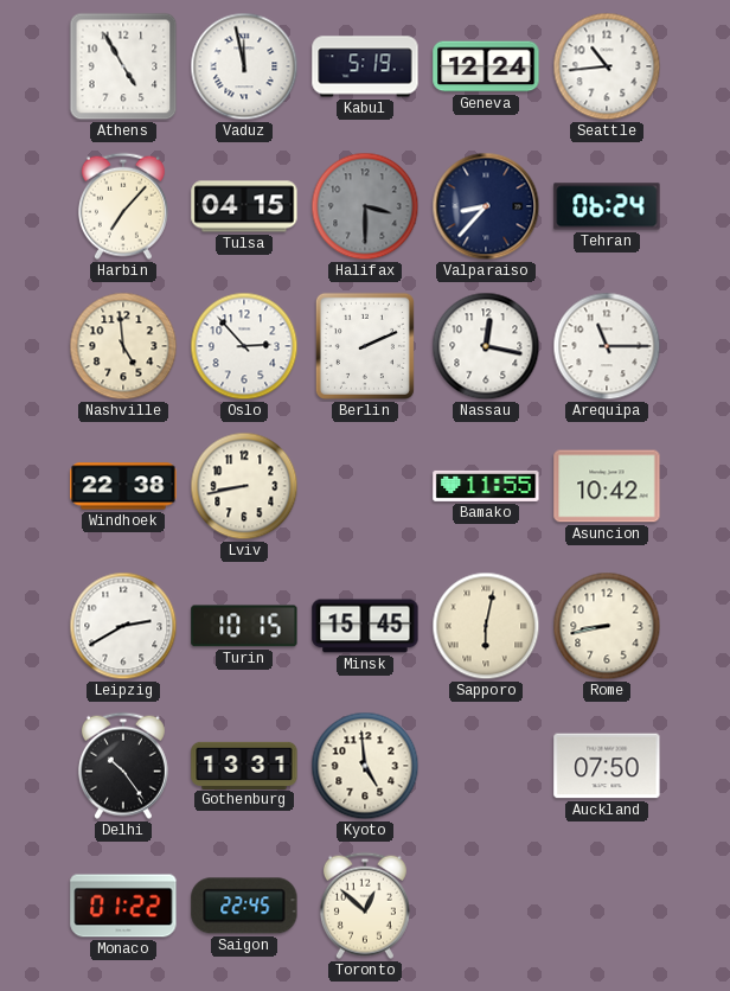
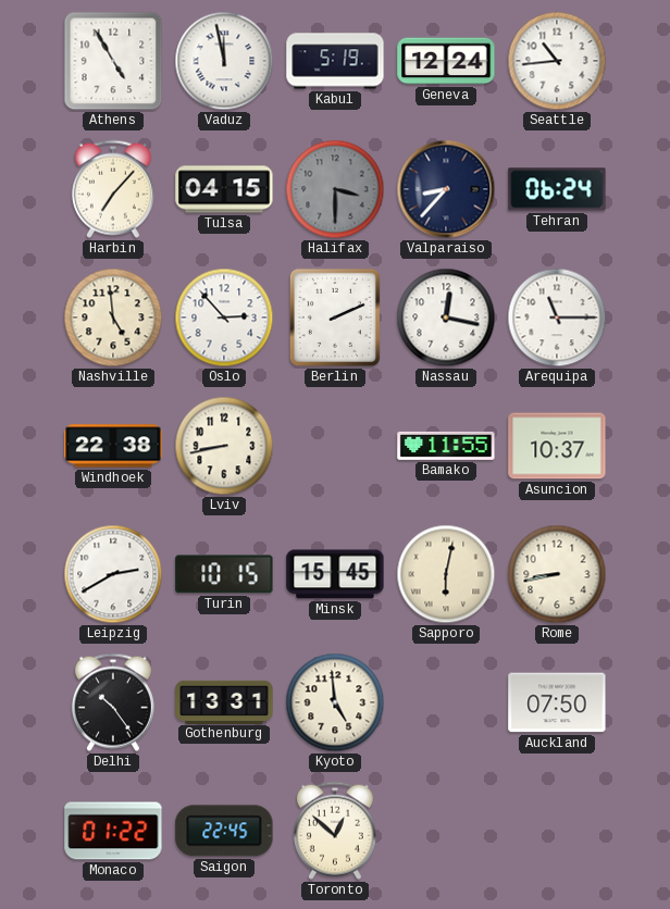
Asuncion: 10:42 -> 10:37
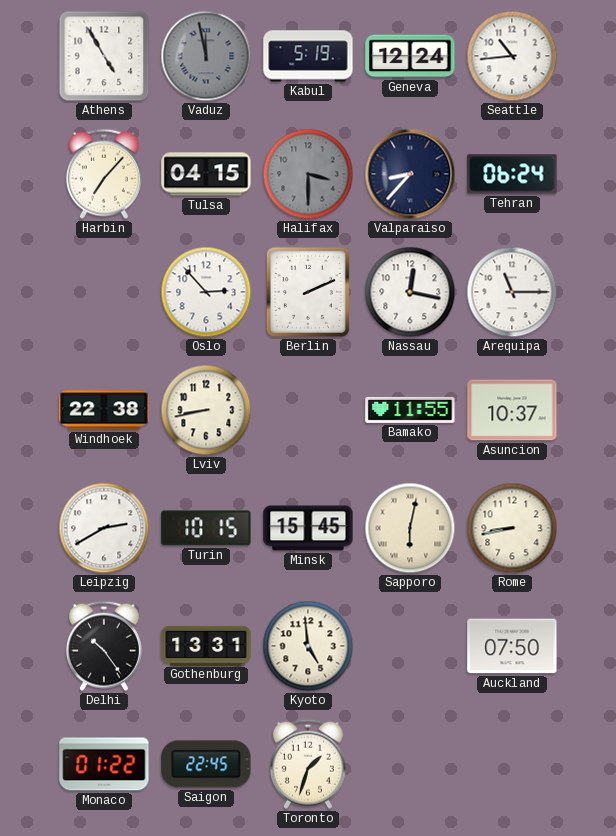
Vaduz dial: white -> grey
Nashville: 4:59 -> none
Toronto: 12:52 -> 1:33
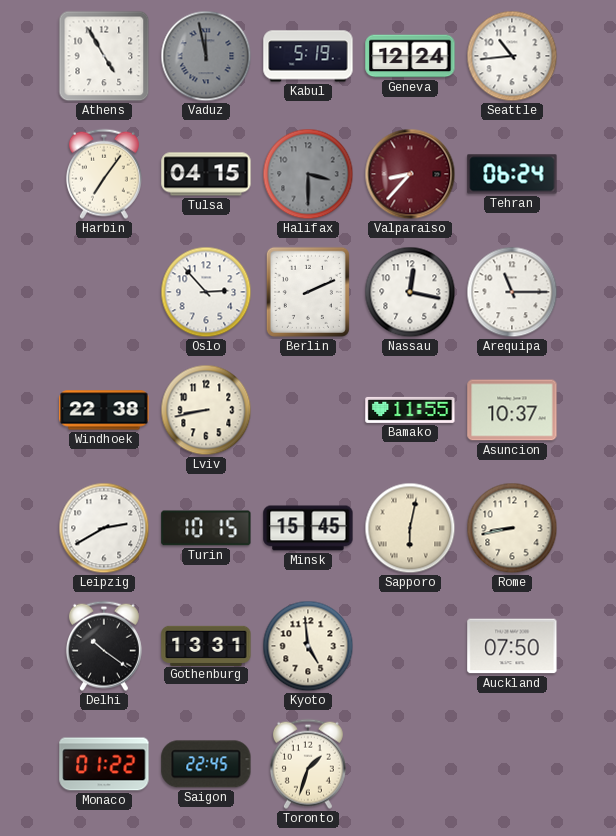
Harbin: 7:07 -> 7:06
Valparaiso dial: navy -> burgundy
Delhi: 10:24 -> 10:21
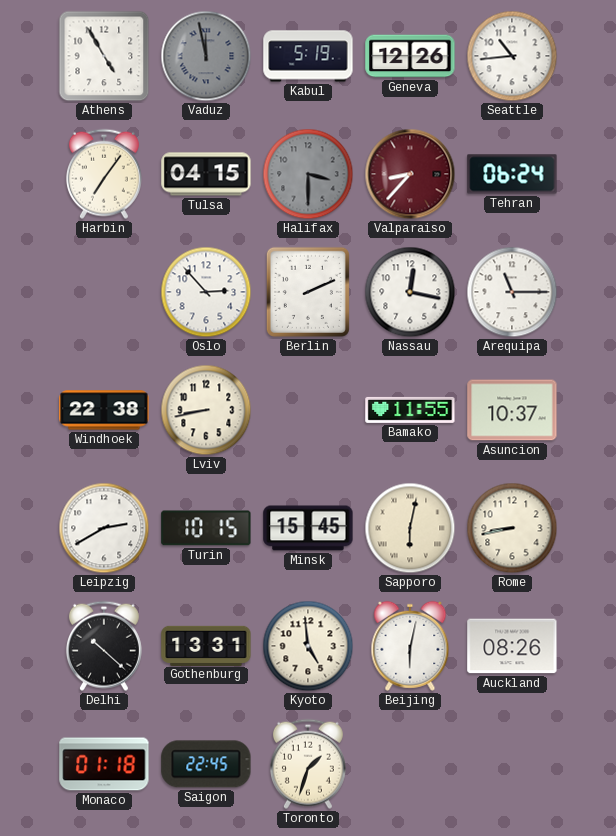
Geneva: 12:24 -> 12:26
Delhi: 10:21 -> 10:22
Beijing: none -> 6:02
Auckland: 07:50 -> 08:26
Monaco: 01:22 -> 01:18
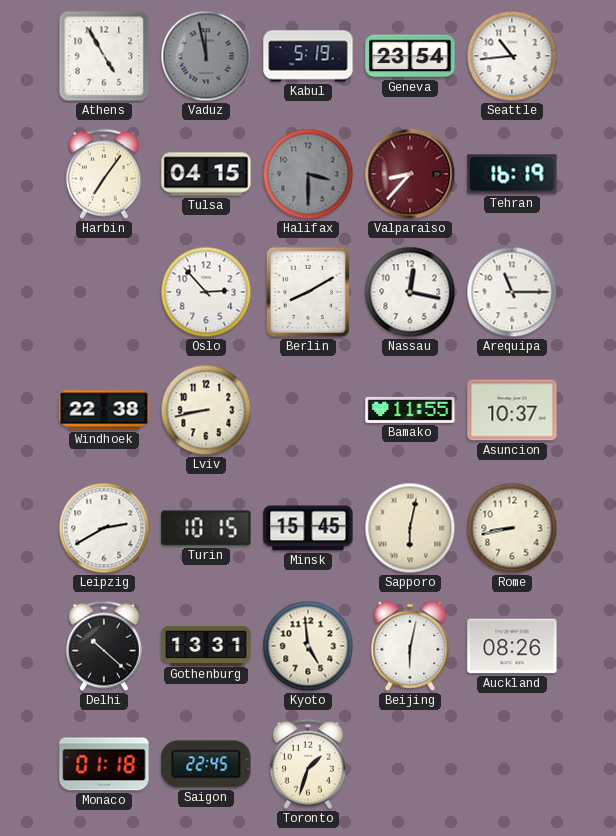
Geneva: 12:26 -> 23:54
Tehran: 06:24 -> 16:19
Berlin: 2:11 -> 8:10
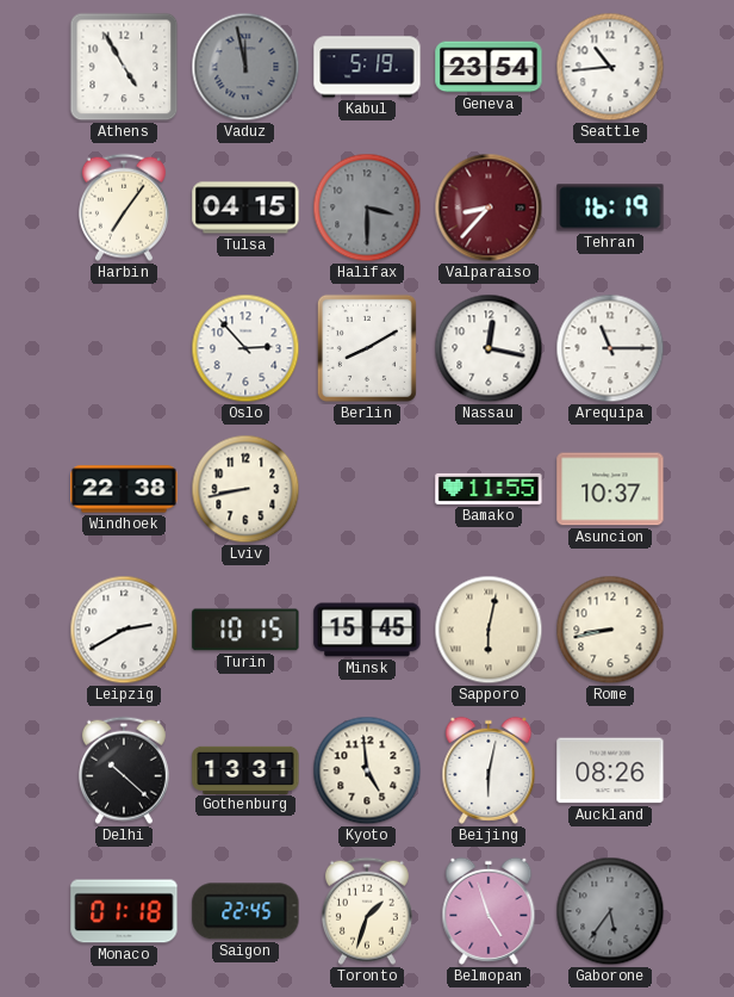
Belmopan: none -> 4:57
Gaborone: none -> 5:36
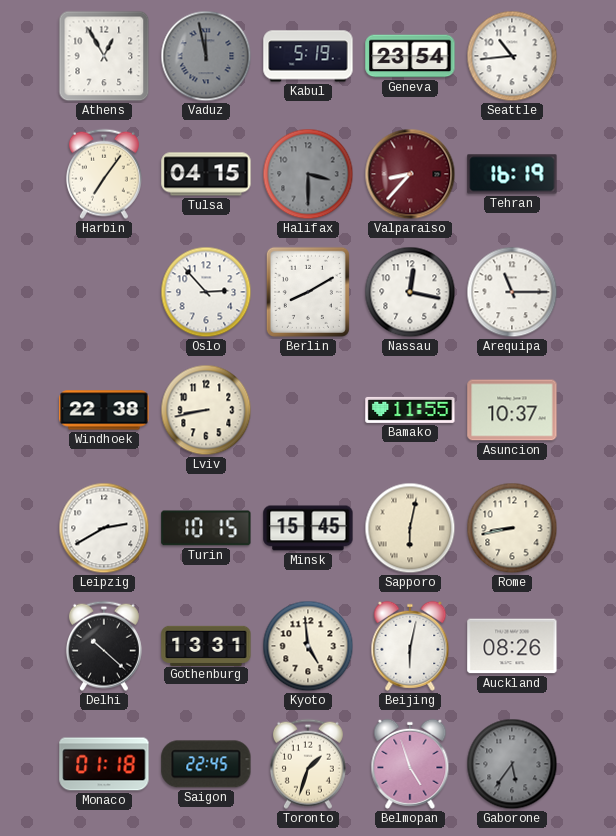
Athens: 4:55 -> 12:55
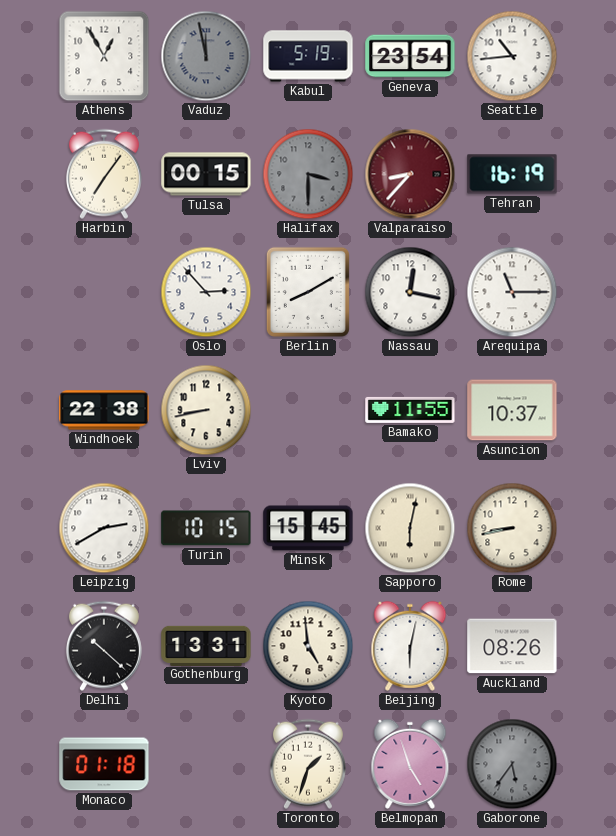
Tulsa: 04:15 -> 00:15
Saigon: 22:45 -> none
